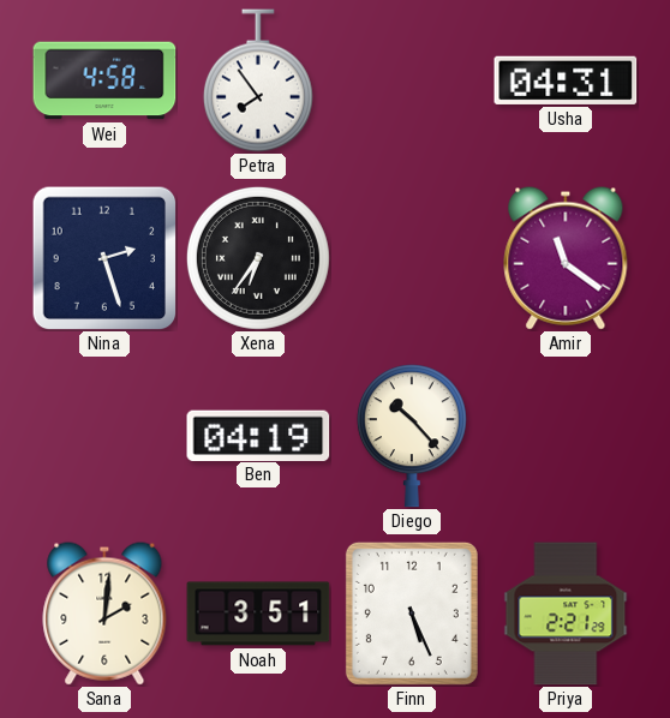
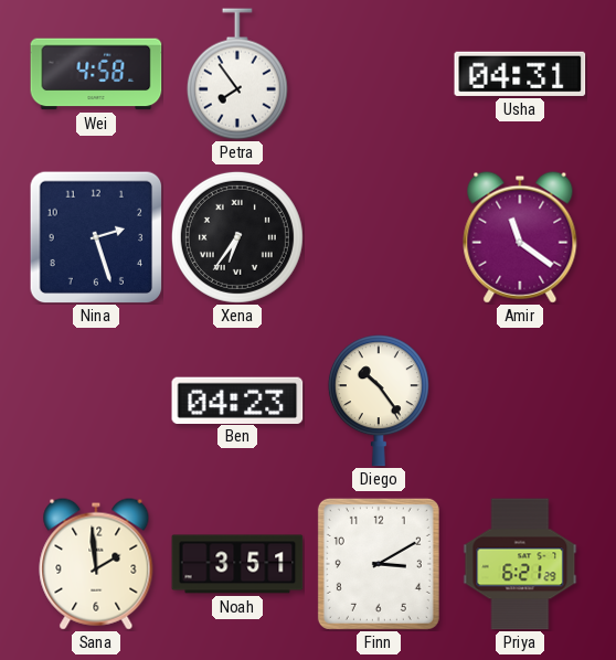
Ben: 04:19 -> 04:23
Diego: 10:23 -> 10:24
Sana: 2:01 -> 1:59
Finn: 5:26 -> 3:10
Priya: 2:21 -> 6:21
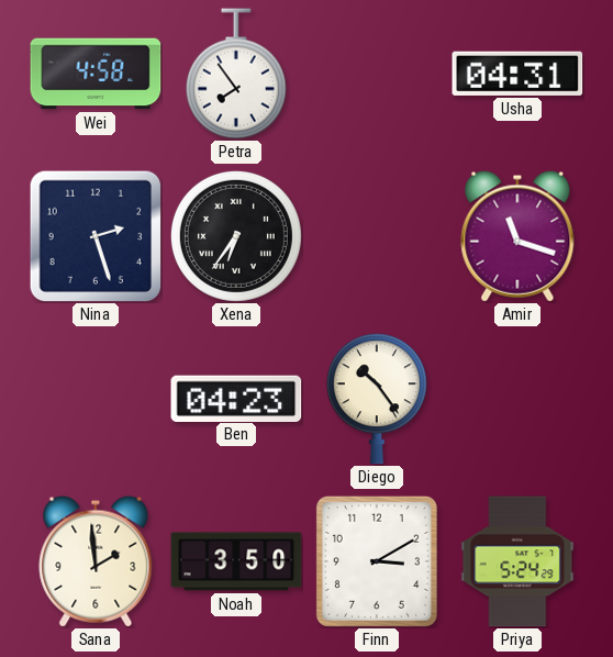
Amir: 11:21 -> 11:18
Noah: 3:51 -> 3:50
Priya: 6:21 -> 5:24
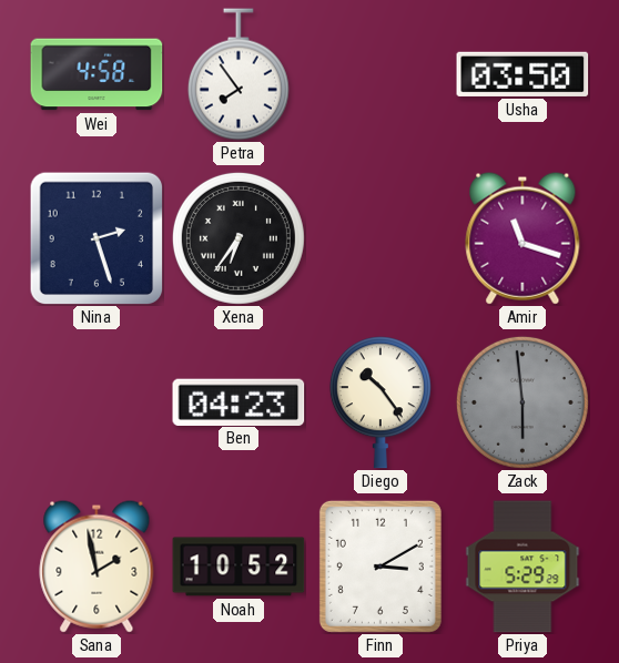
Usha: 04:31 -> 03:50
Zack: none -> 5:59
Sana: 1:59 -> 1:58
Noah: 3:50 -> 10:52
Priya: 5:24 -> 5:29
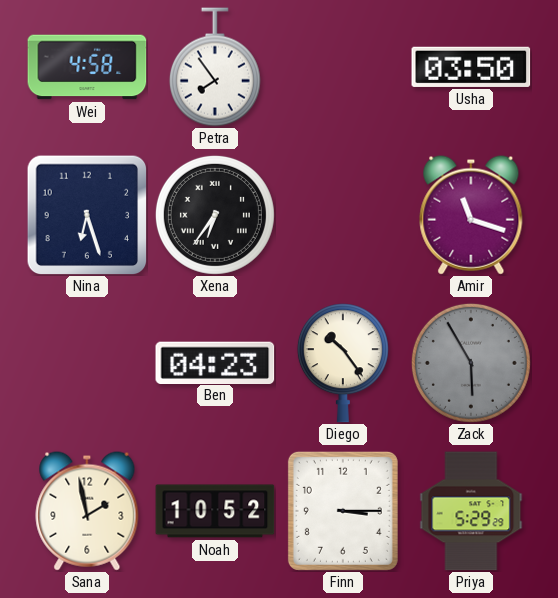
Nina: 2:27 -> 6:27
Zack: 5:59 -> 5:55
Finn: 3:10 -> 3:15
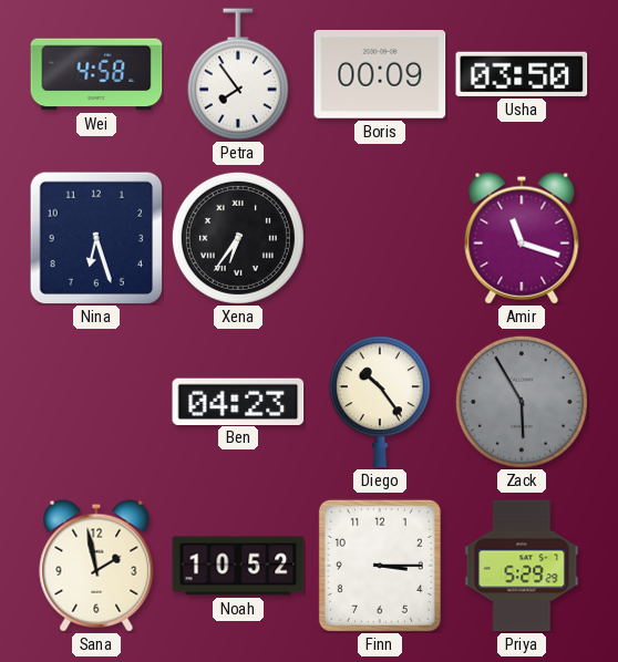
Boris: none -> 00:09
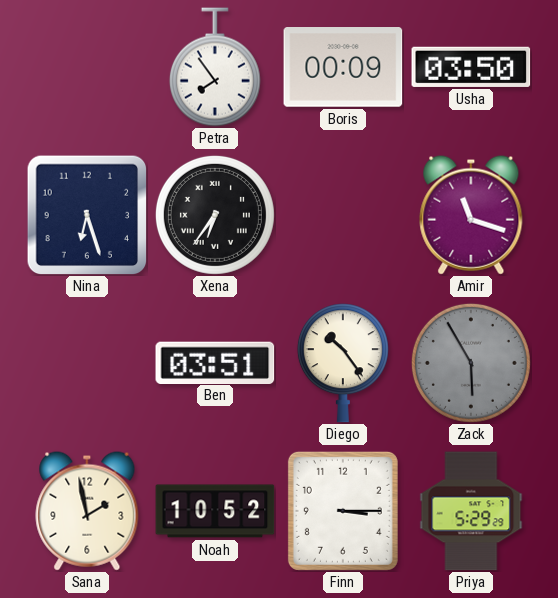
Wei: 4:58 -> none
Ben: 04:23 -> 03:51
